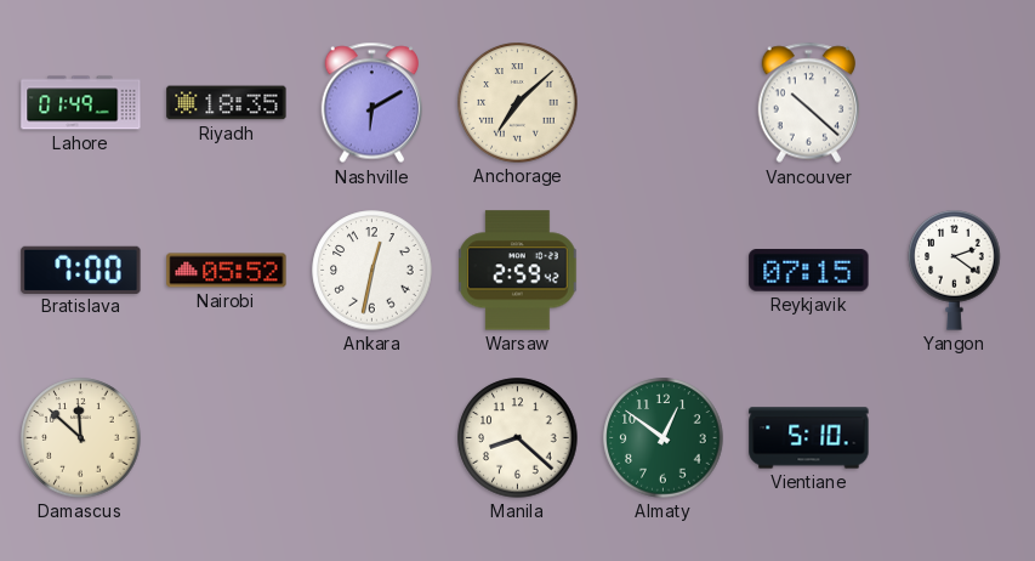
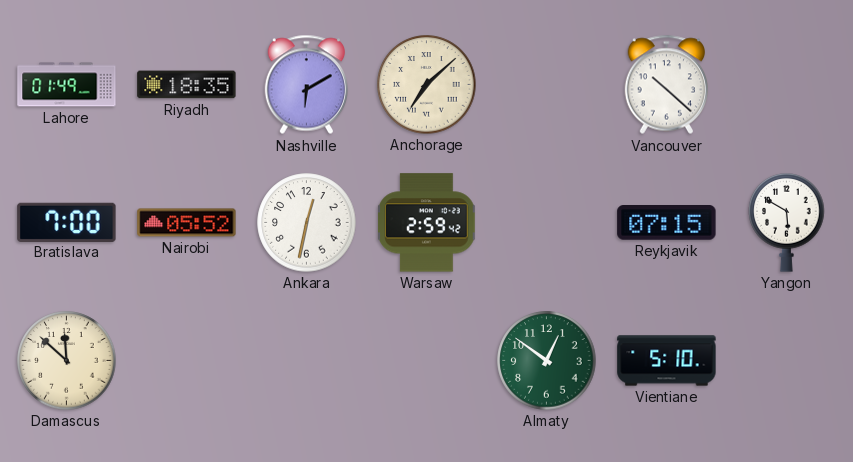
Yangon: 2:21 -> 5:50
Manila: 8:22 -> none
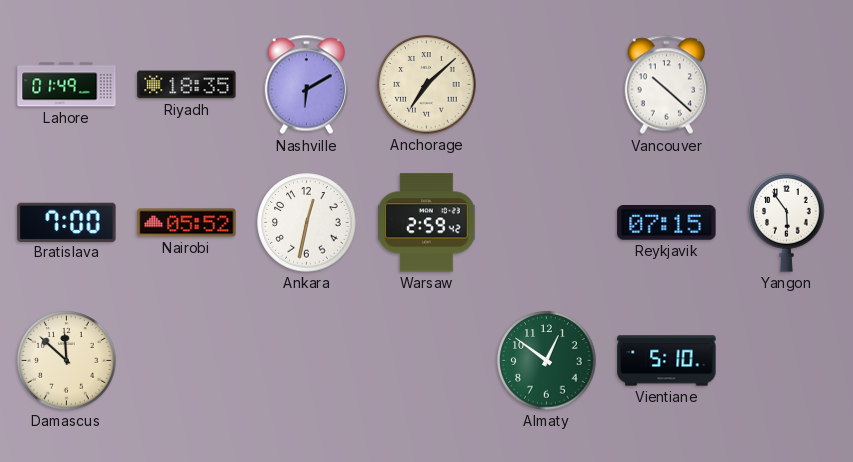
Yangon: 5:50 -> 5:54
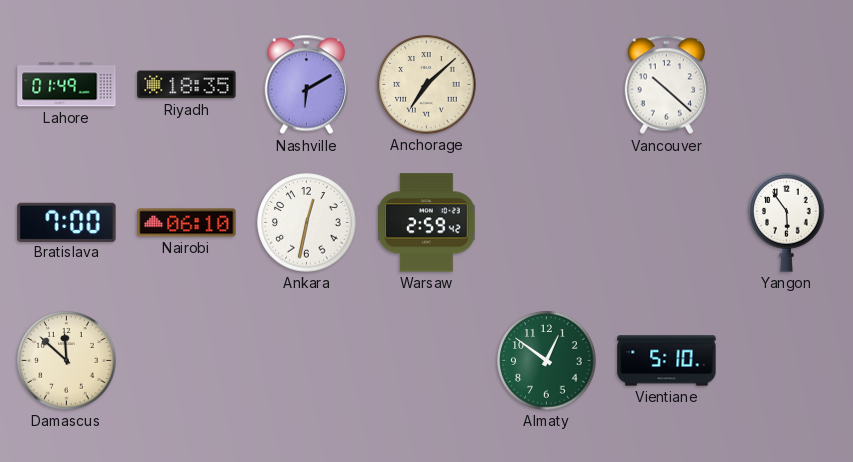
Nairobi: 05:52 -> 06:10
Reykjavik: 07:15 -> none
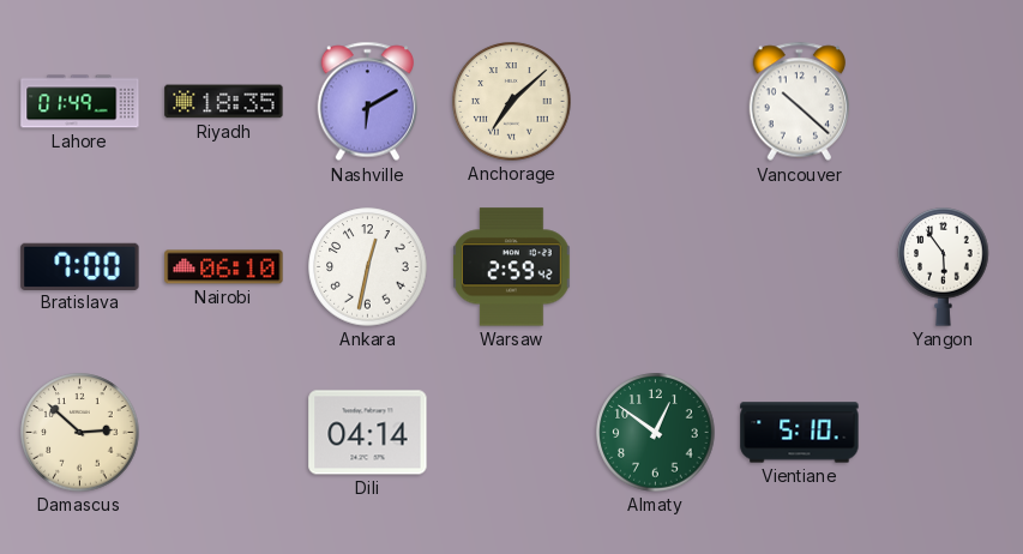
Damascus: 11:52 -> 2:52
Dili: none -> 04:14
